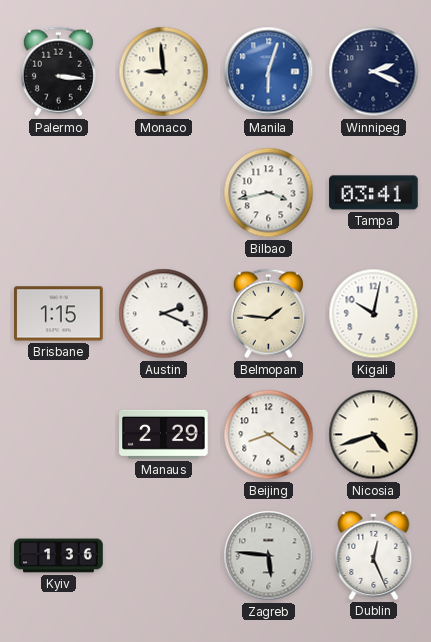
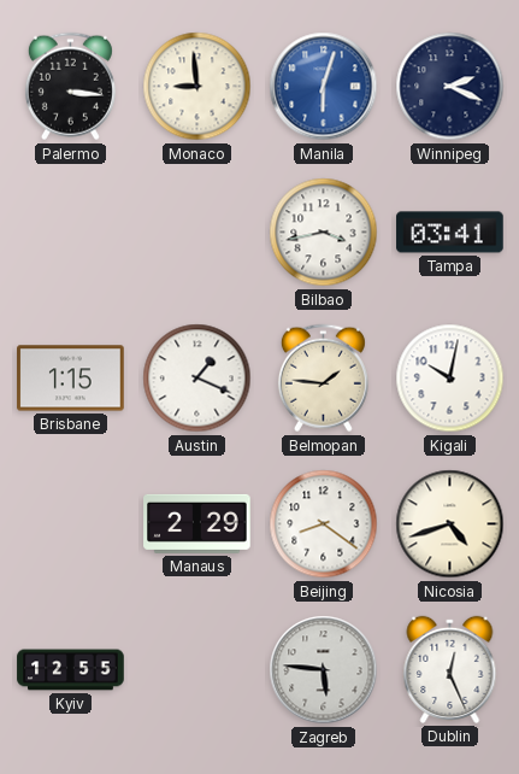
Austin: 2:19 -> 1:19
Kyiv: 1:36 -> 12:55
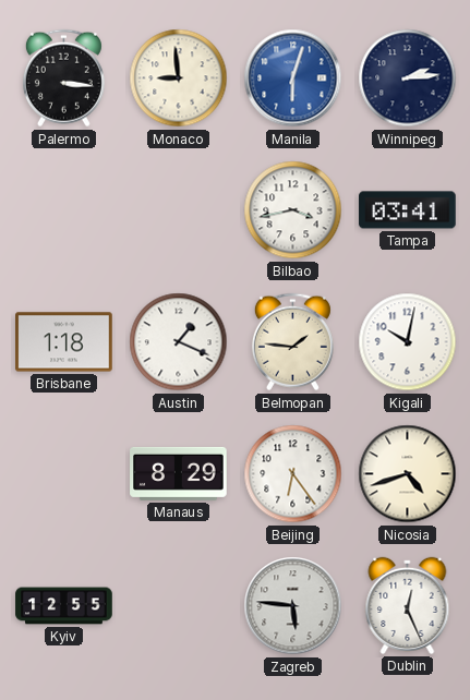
Winnipeg: 2:19 -> 2:14
Brisbane: 1:15 -> 1:18
Manaus: 2:29 -> 8:29
Beijing: 8:21 -> 6:24
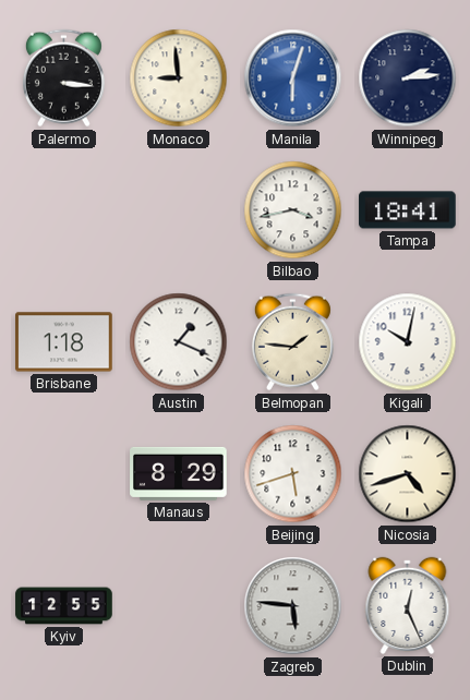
Tampa: 03:41 -> 18:41
Beijing: 6:24 -> 5:42
